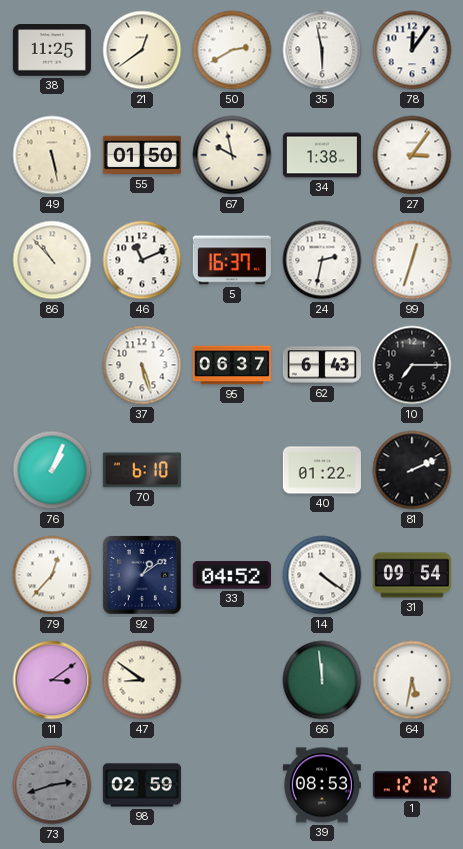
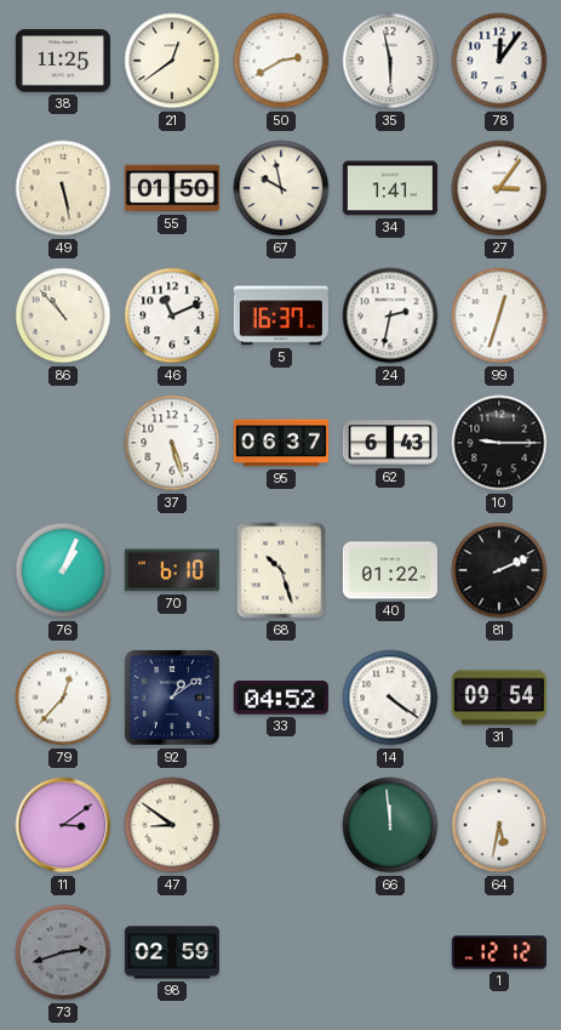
34: 1:38 -> 1:41
10: 7:15 -> 9:15
68: none -> 10:27
39: 08:53 -> none
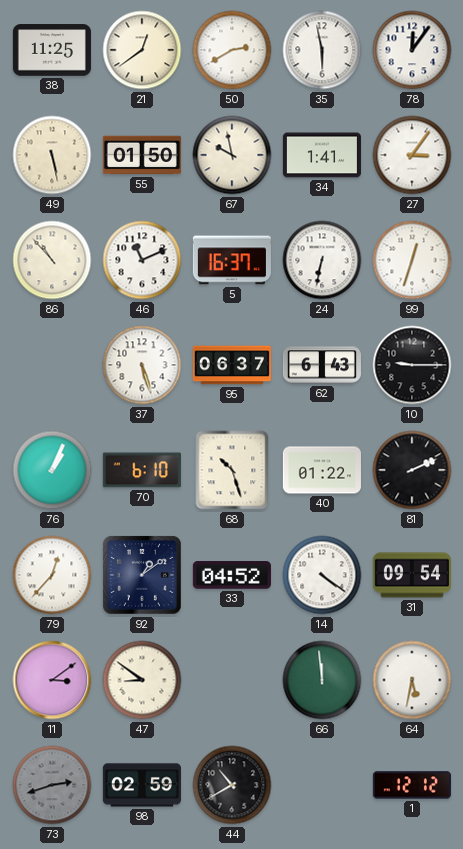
24: 2:32 -> 6:32
44: none -> 10:40
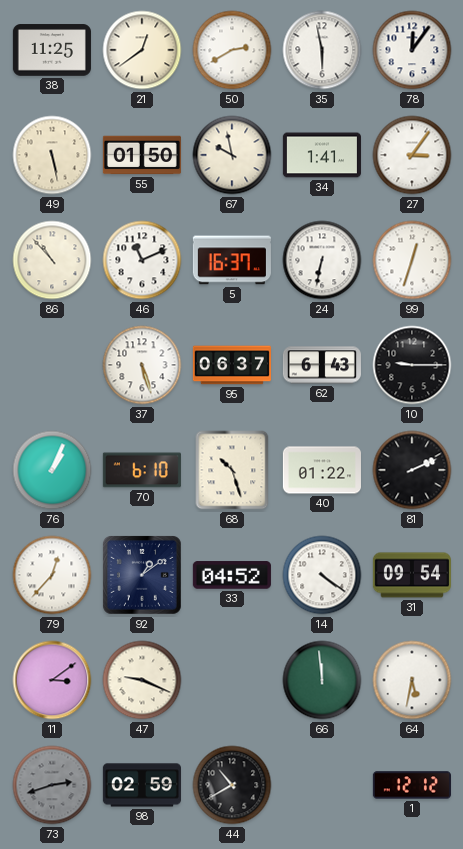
47: 8:51 -> 9:19
